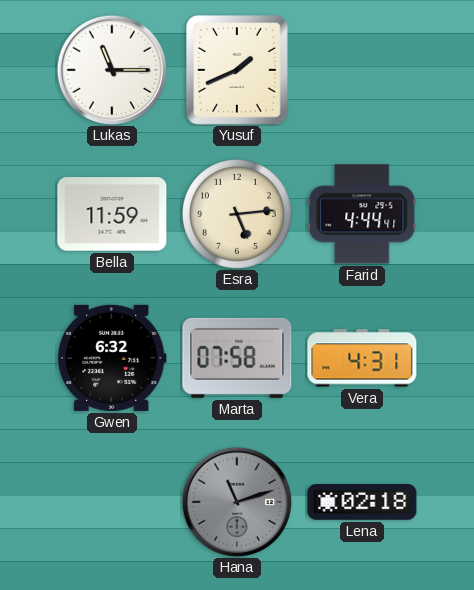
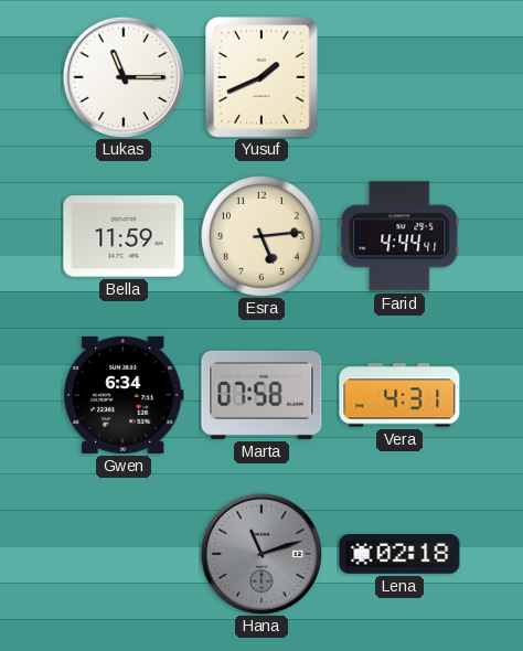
Gwen: 6:32 -> 6:34
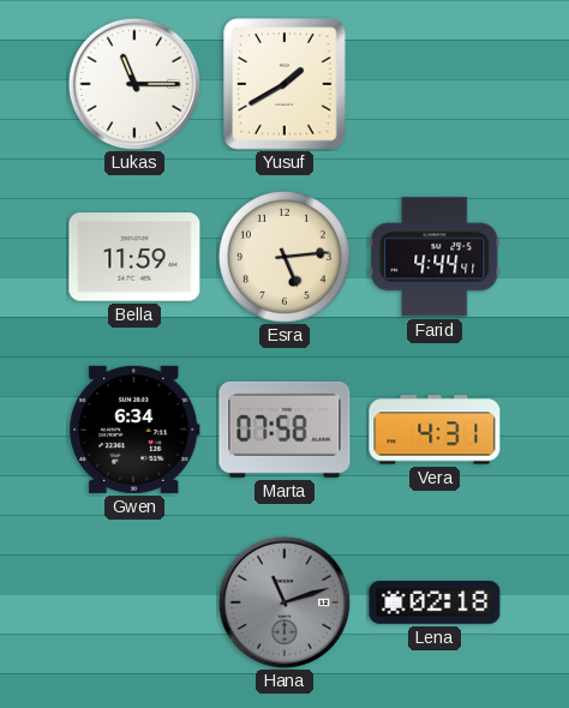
Yusuf: 1:41 -> 1:40
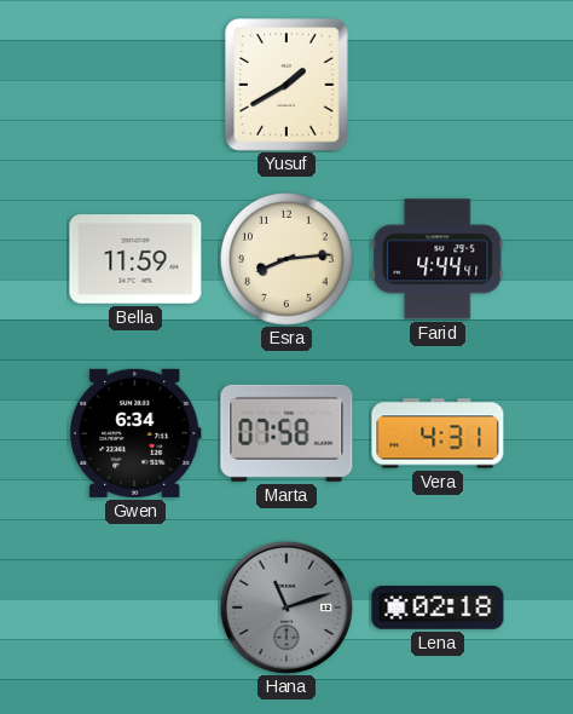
Lukas: 11:15 -> none
Esra: 5:14 -> 8:14
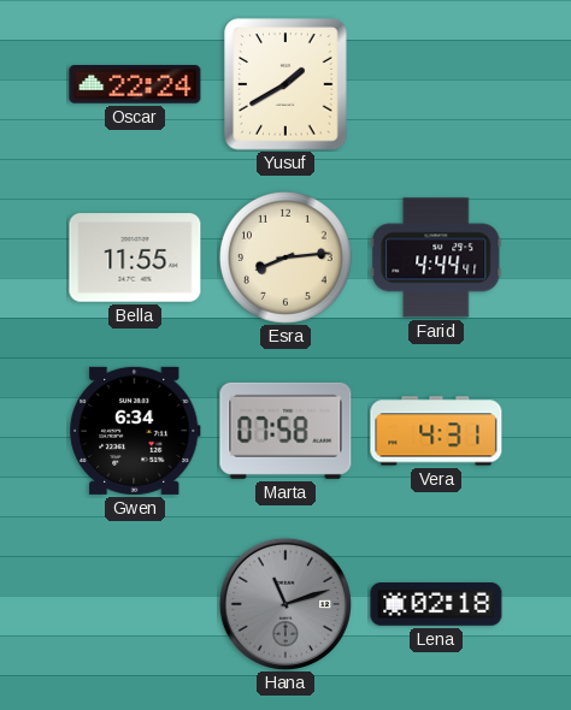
Oscar: none -> 22:24
Bella: 11:59 -> 11:55
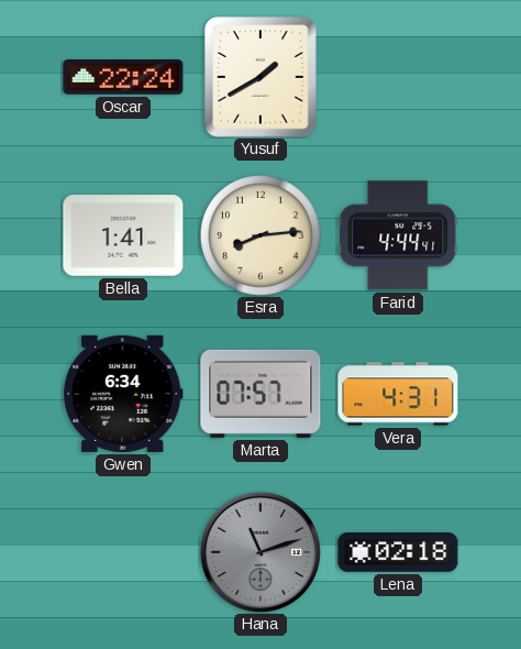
Bella: 11:55 -> 1:41
Marta: 07:58 -> 07:57
